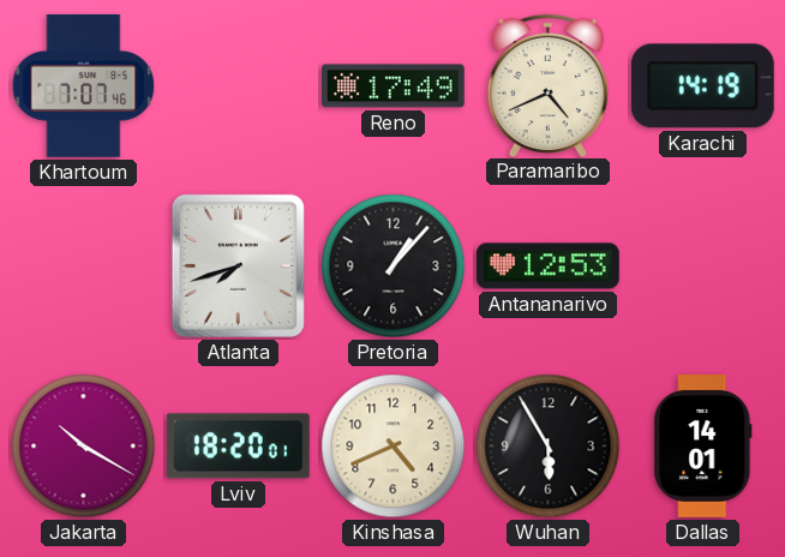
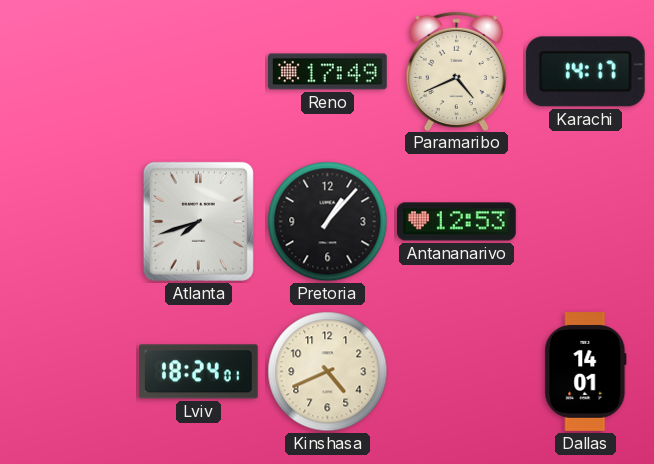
Khartoum: 7:07 -> none
Karachi: 14:19 -> 14:17
Jakarta: 10:20 -> none
Lviv: 18:20 -> 18:24
Wuhan: 5:55 -> none
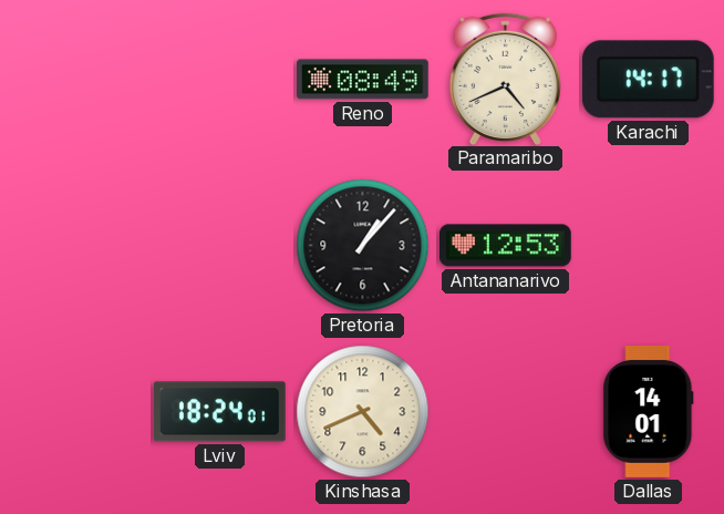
Reno: 17:49 -> 08:49
Atlanta: 7:42 -> none
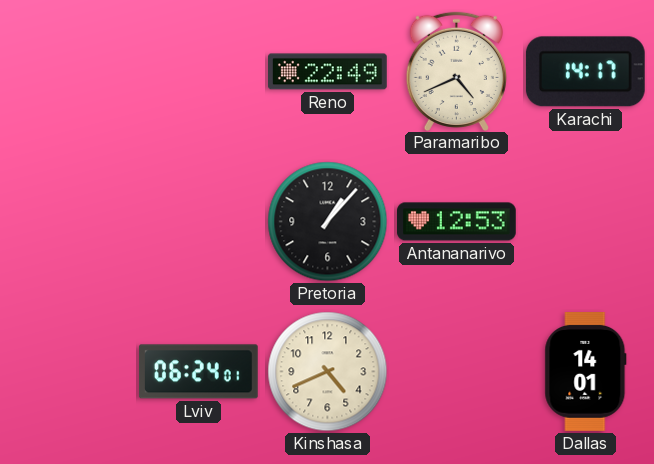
Reno: 08:49 -> 22:49
Lviv: 18:24 -> 06:24
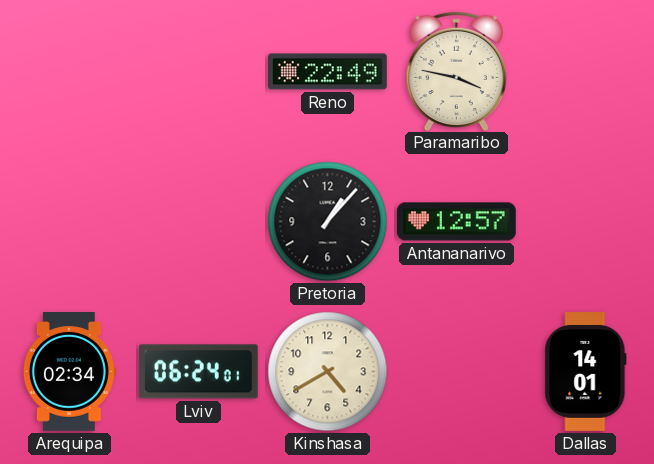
Paramaribo: 4:41 -> 3:47
Karachi: 14:17 -> none
Antananarivo: 12:53 -> 12:57
Arequipa: none -> 02:34
Kinshasa: 4:41 -> 4:40
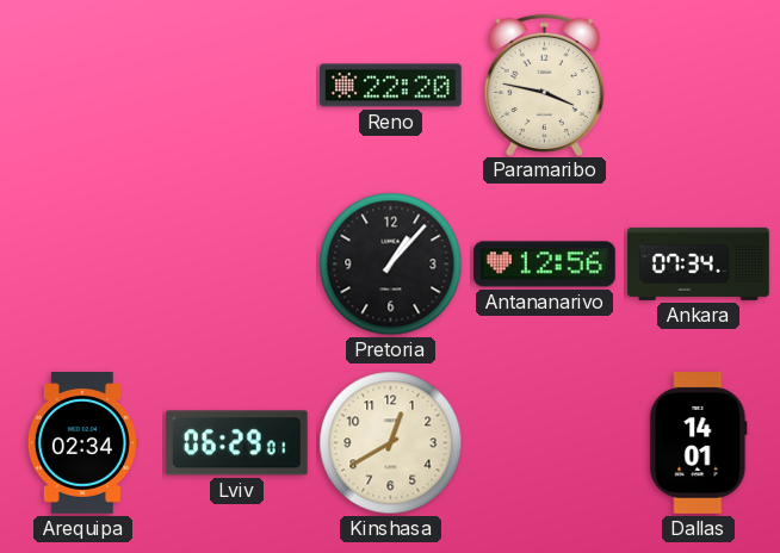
Reno: 22:49 -> 22:20
Antananarivo: 12:57 -> 12:56
Ankara: none -> 07:34
Lviv: 06:24 -> 06:29
Kinshasa: 4:40 -> 12:40
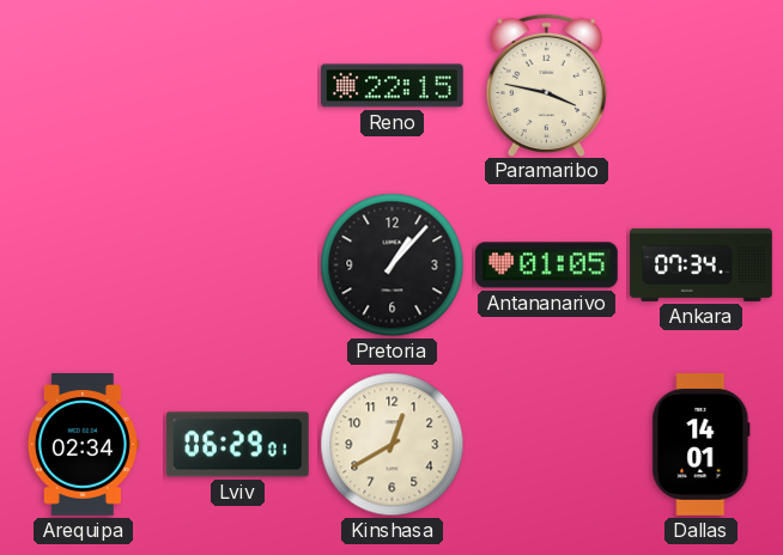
Reno: 22:20 -> 22:15
Antananarivo: 12:56 -> 01:05
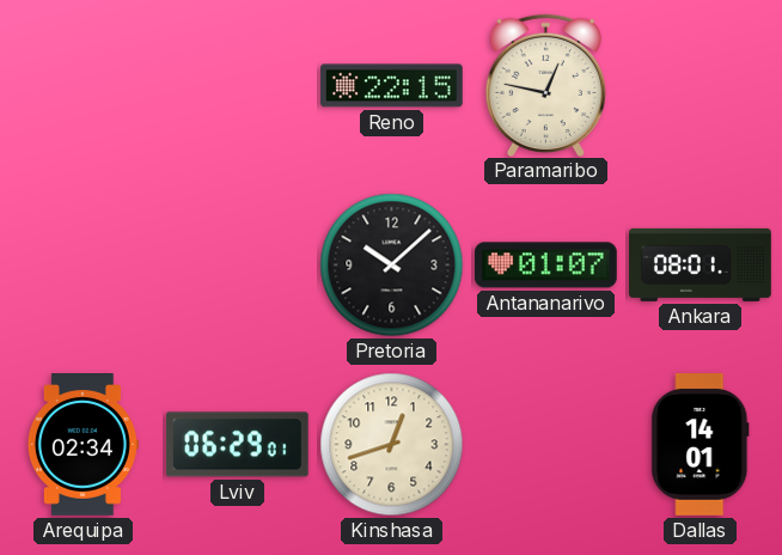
Paramaribo: 3:47 -> 12:47
Pretoria: 1:07 -> 10:08
Antananarivo: 01:05 -> 01:07
Ankara: 07:34 -> 08:01
Kinshasa: 12:40 -> 12:42
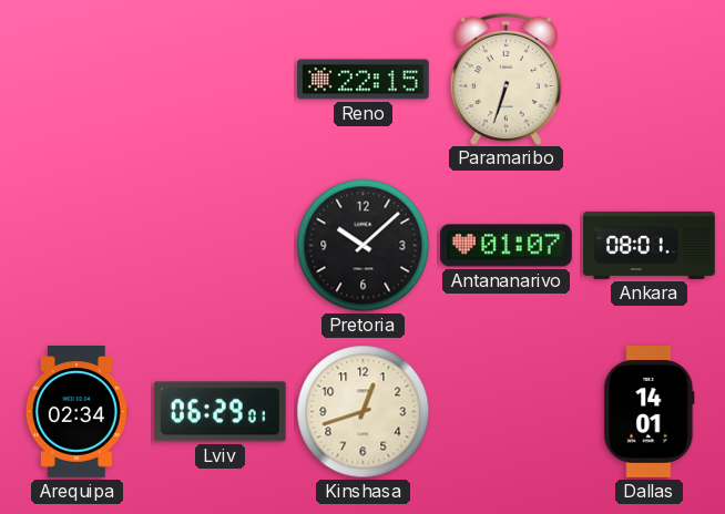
Paramaribo: 12:47 -> 6:33
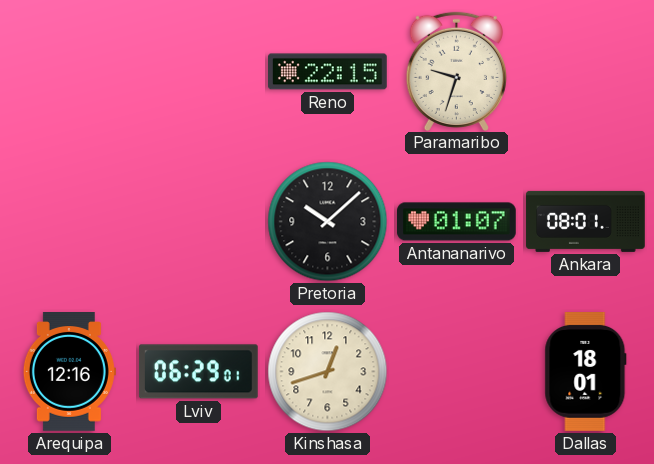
Paramaribo: 6:33 -> 9:33
Arequipa: 02:34 -> 12:16
Dallas: 14:01 -> 18:01
